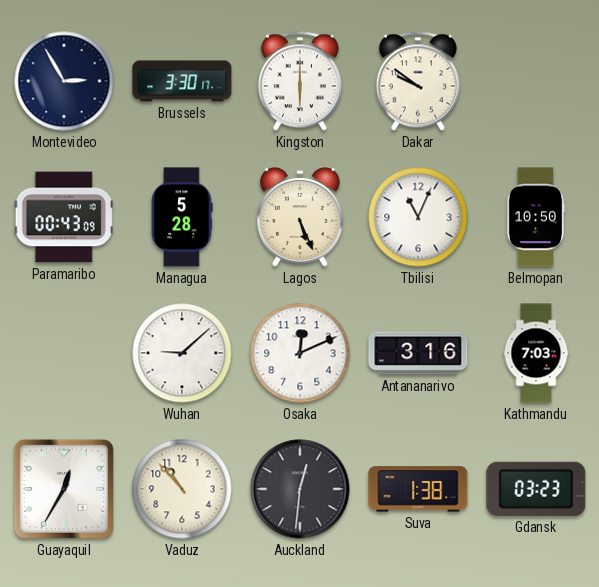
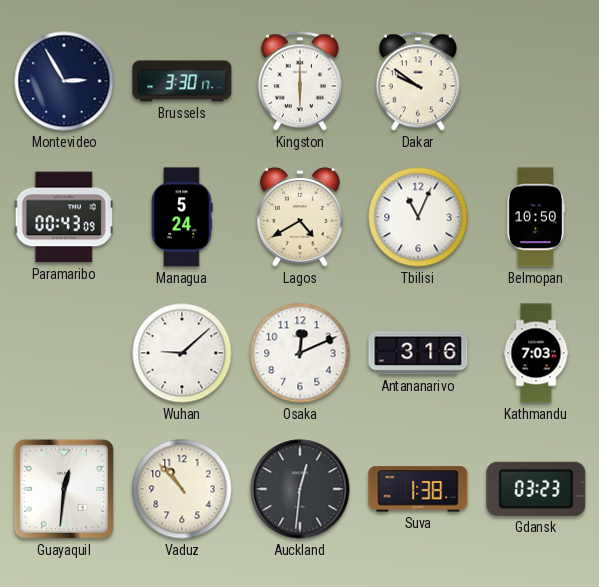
Managua: 5:28 -> 5:24
Lagos: 5:26 -> 4:40
Guayaquil: 12:35 -> 12:31
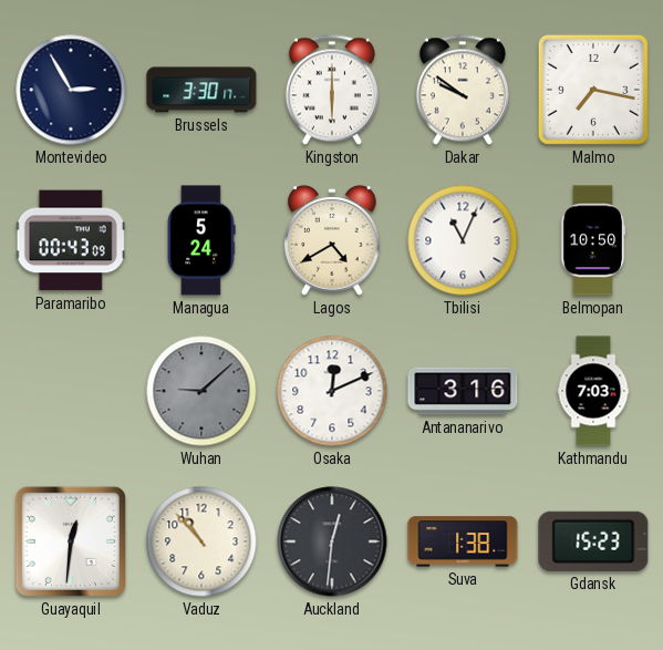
Malmo: none -> 7:17
Wuhan dial: white -> grey
Gdansk: 03:23 -> 15:23
